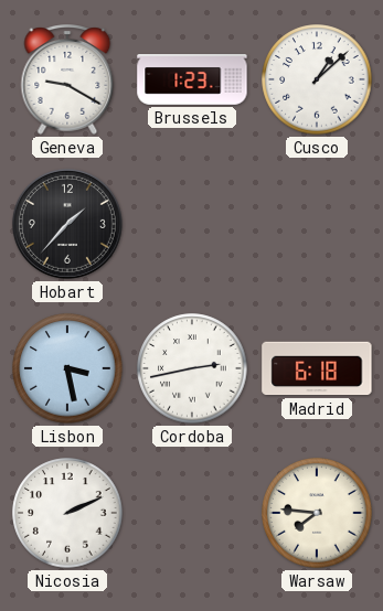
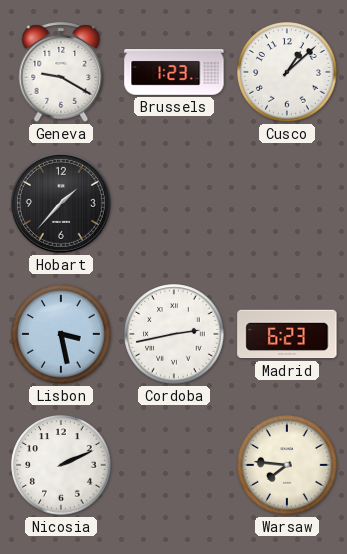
Madrid: 6:18 -> 6:23
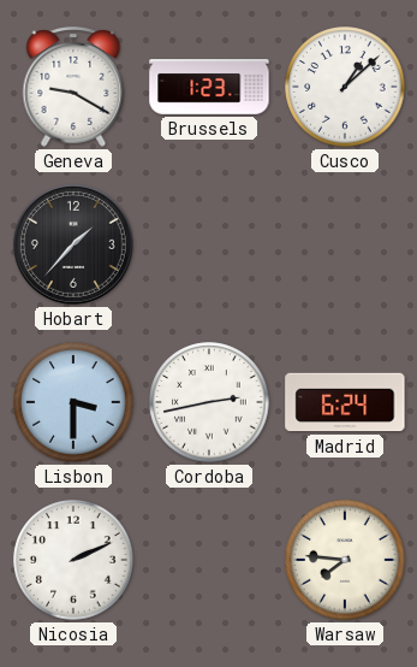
Lisbon: 3:28 -> 3:30
Madrid: 6:23 -> 6:24
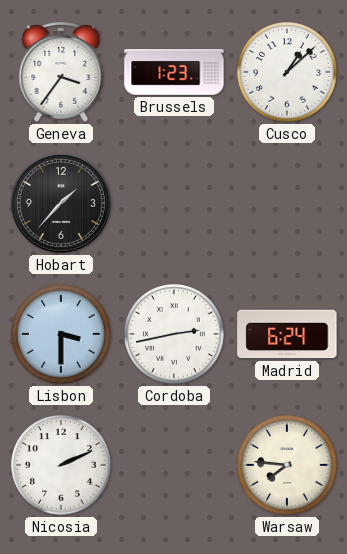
Geneva: 9:20 -> 3:36
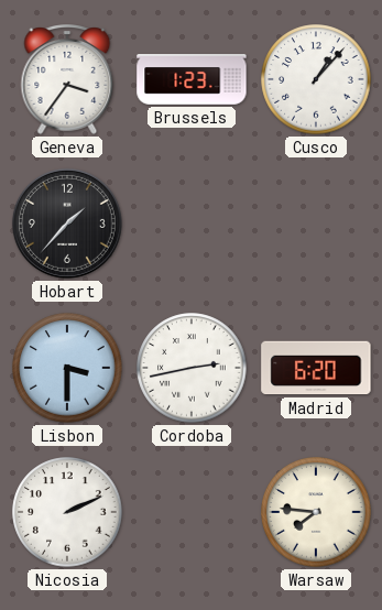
Cusco: 1:08 -> 1:07
Madrid: 6:24 -> 6:20
